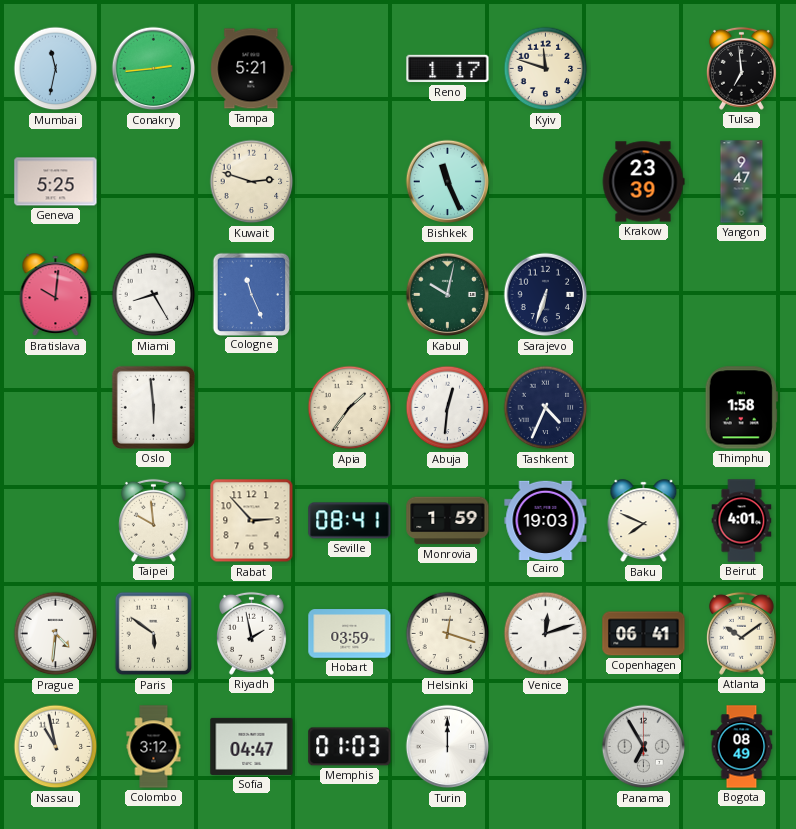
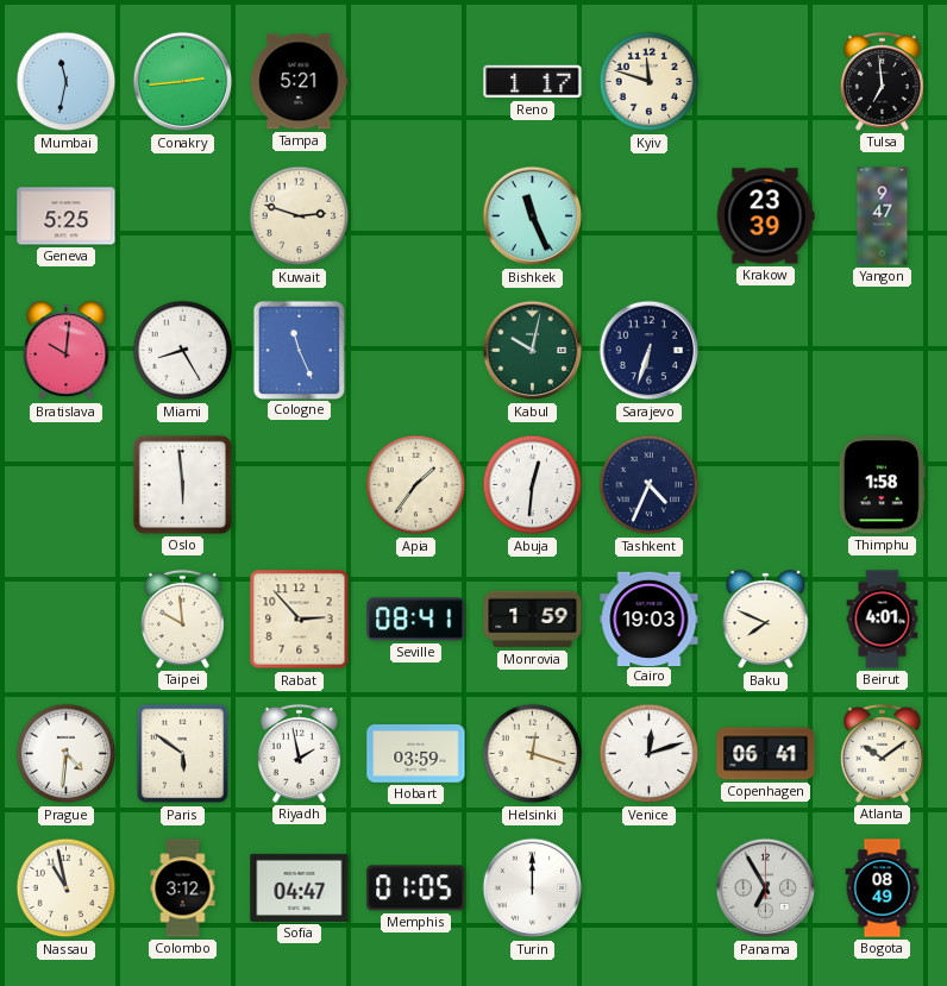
Memphis: 01:03 -> 01:05
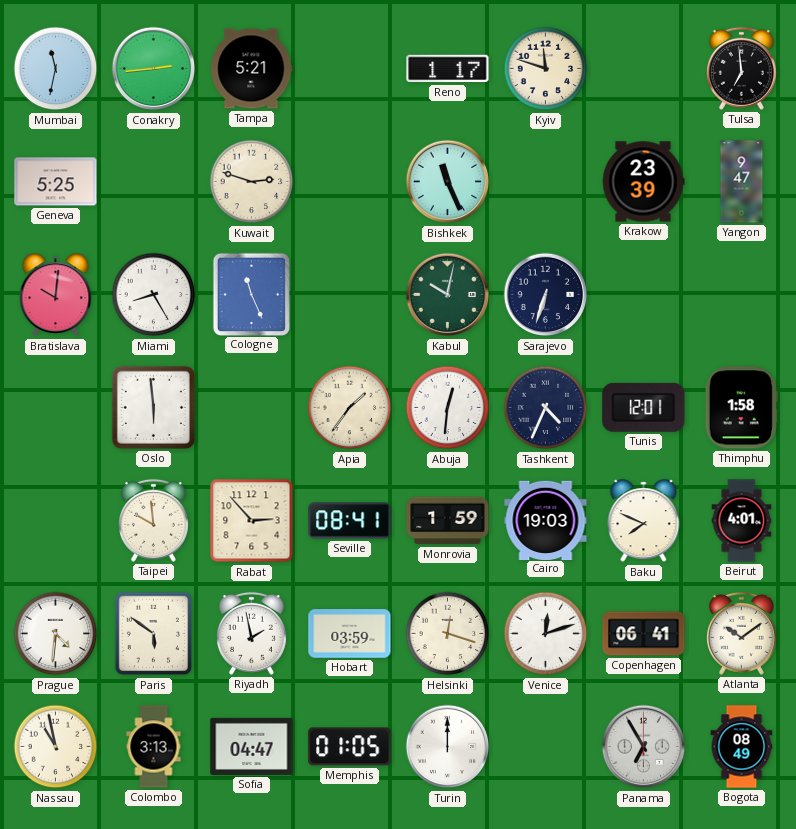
Tunis: none -> 12:01
Colombo: 3:12 -> 3:13
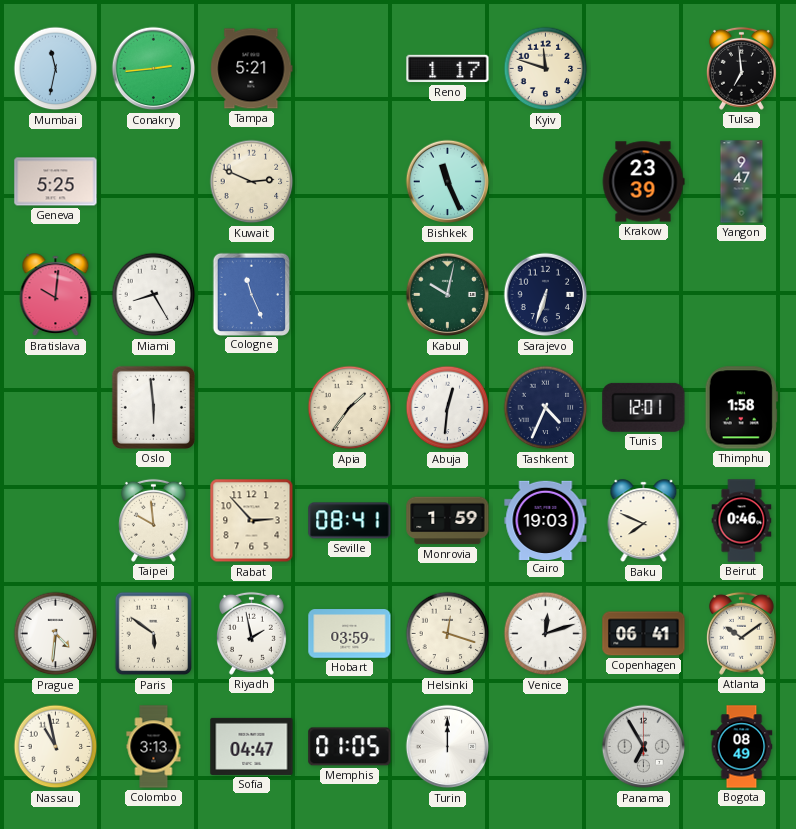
Kuwait: 2:48 -> 2:49
Beirut: 4:01 -> 0:46
